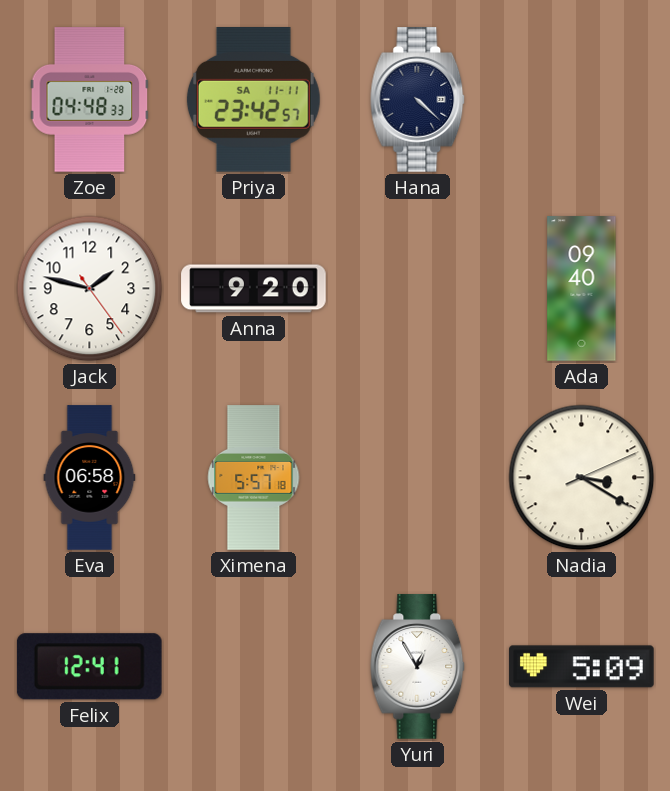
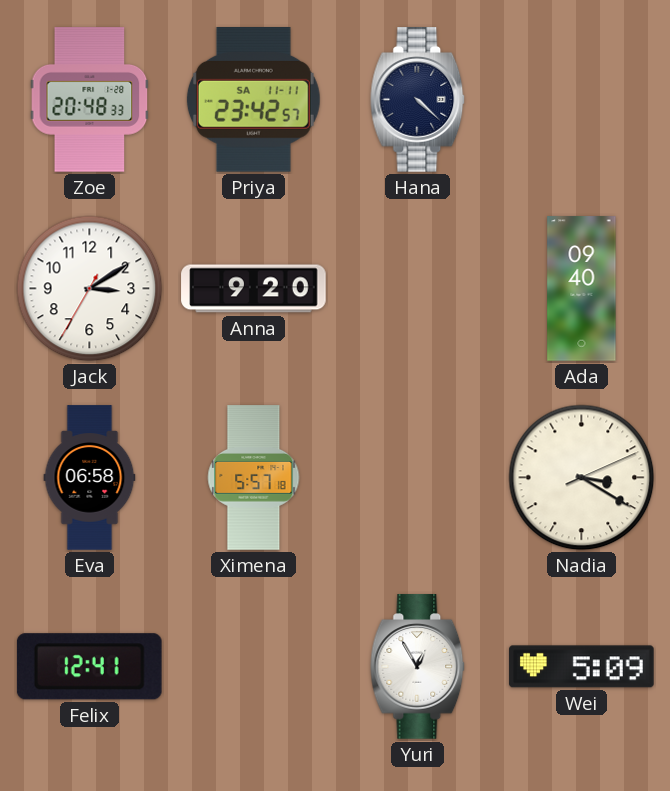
Zoe: 04:48 -> 20:48
Jack: 1:47 -> 3:09
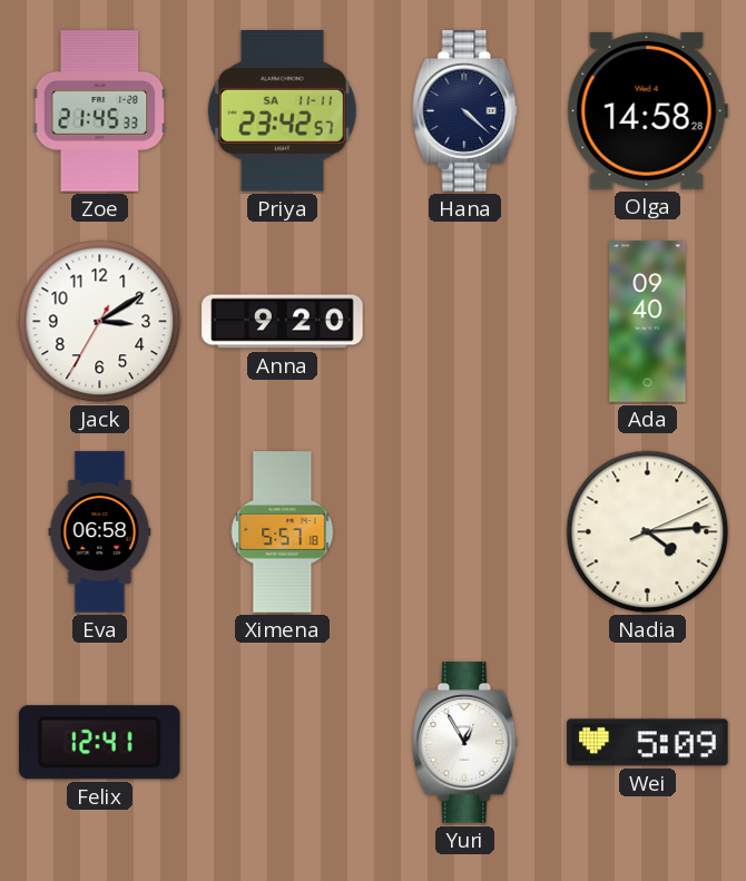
Zoe: 20:48 -> 21:45
Olga: none -> 14:58
Nadia: 3:20 -> 4:14
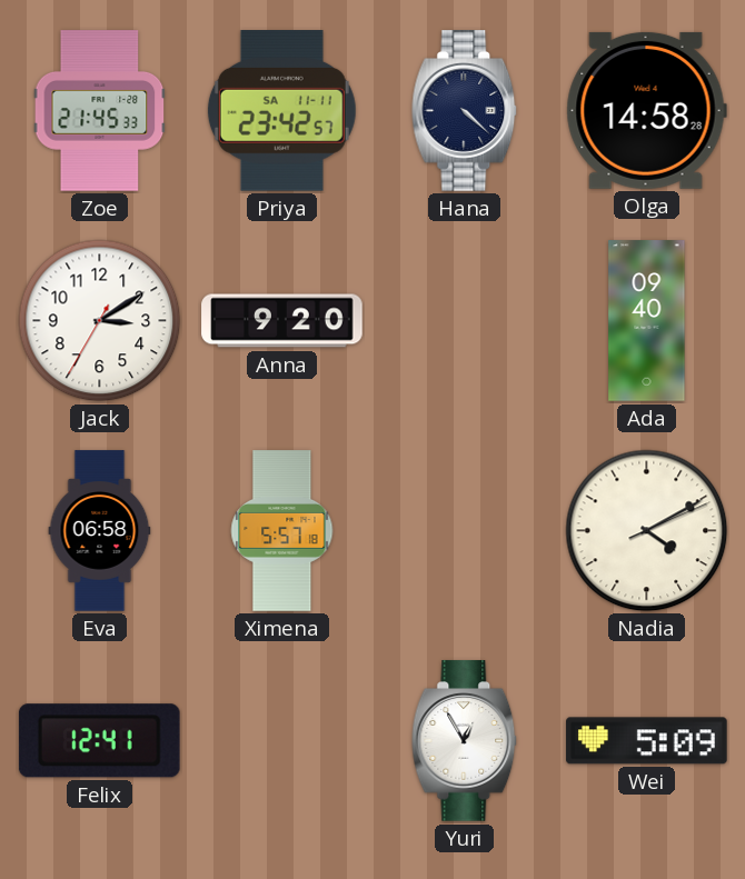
Nadia: 4:14 -> 4:10
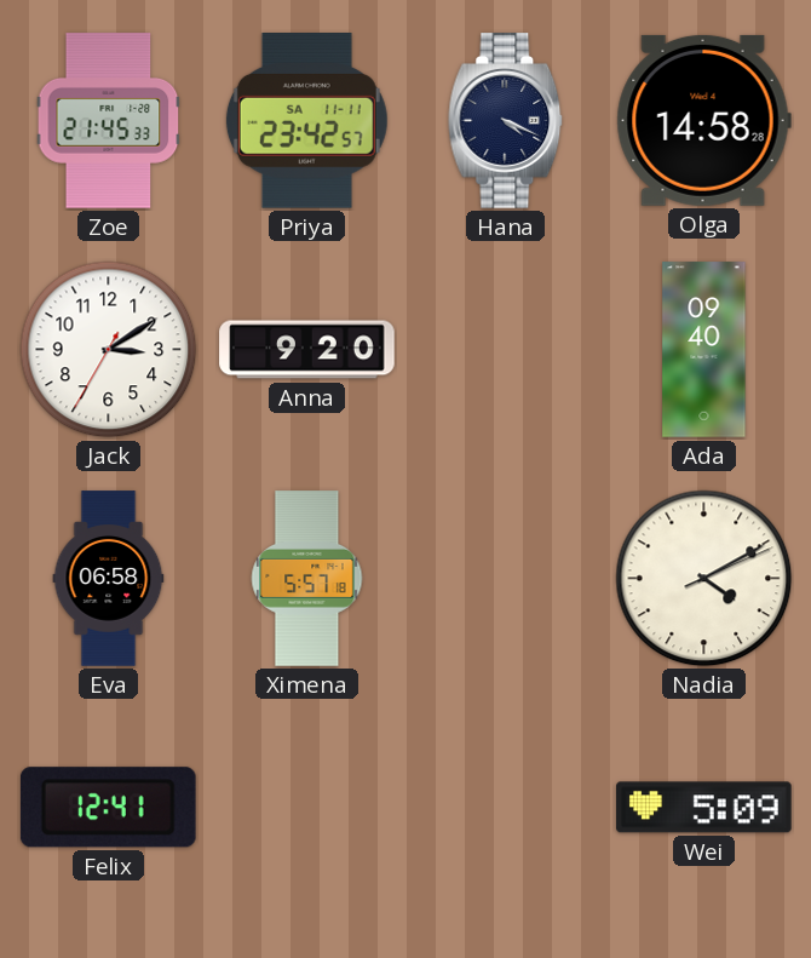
Hana: 4:22 -> 4:19
Yuri: 12:55 -> none
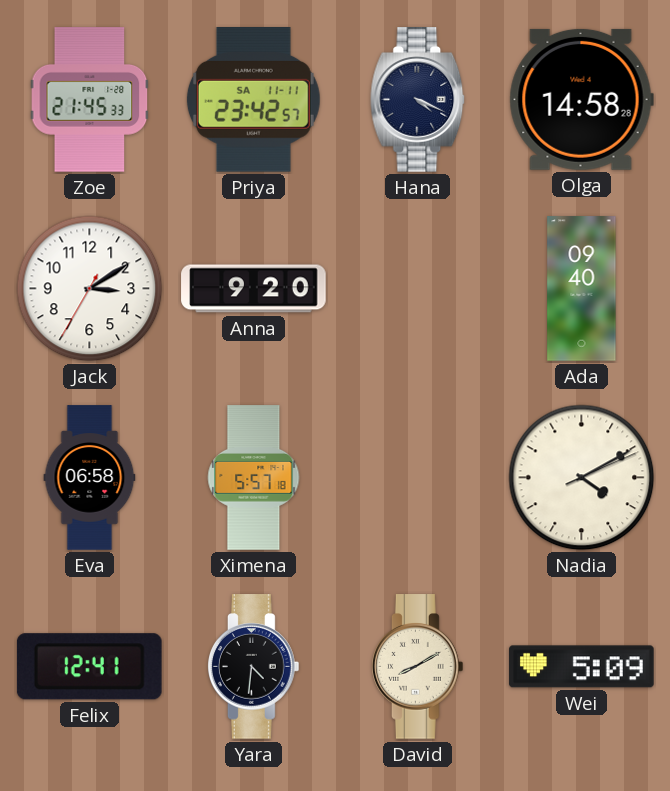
Yara: none -> 4:31
David: none -> 8:10
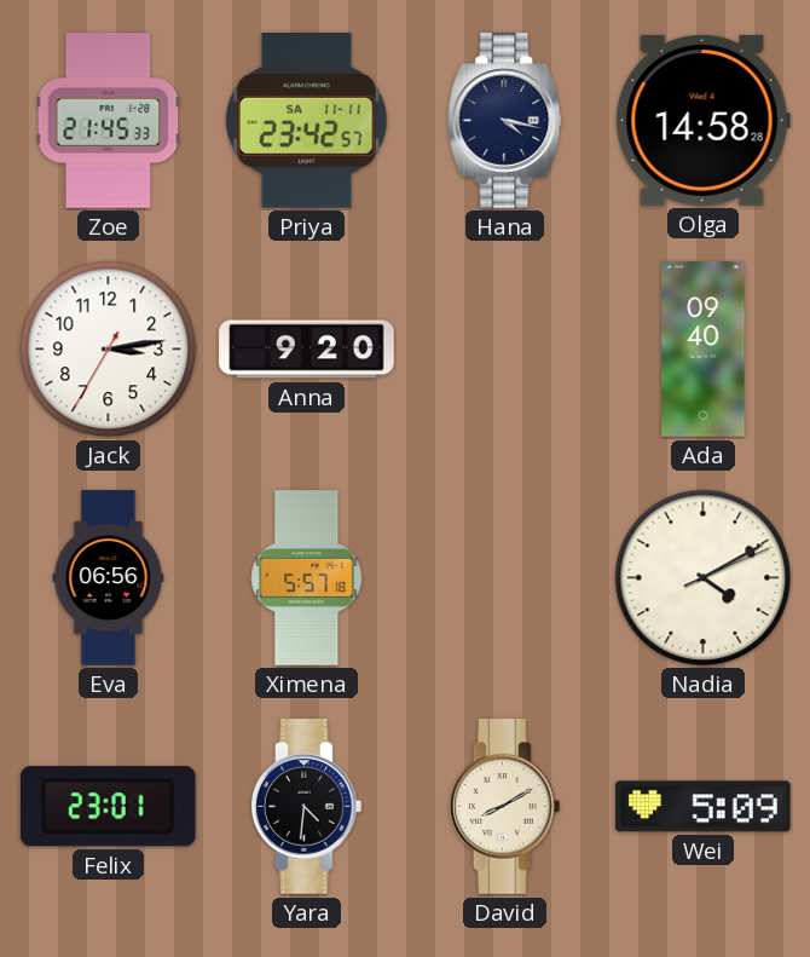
Hana: 4:19 -> 4:17
Jack: 3:09 -> 3:13
Eva: 06:58 -> 06:56
Felix: 12:41 -> 23:01
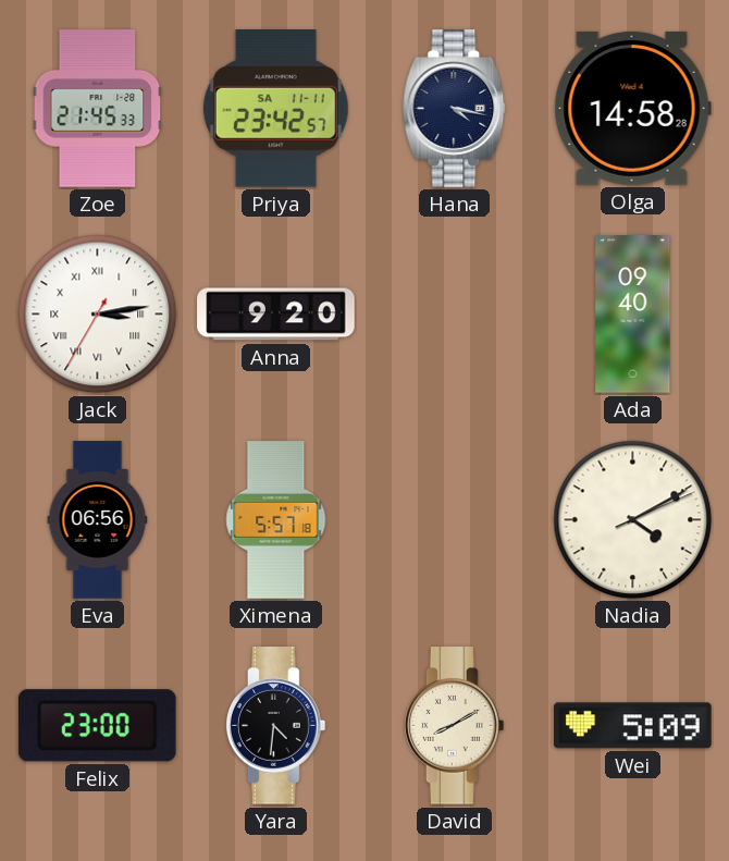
Jack numerals: Arabic -> Roman
Felix: 23:01 -> 23:00
